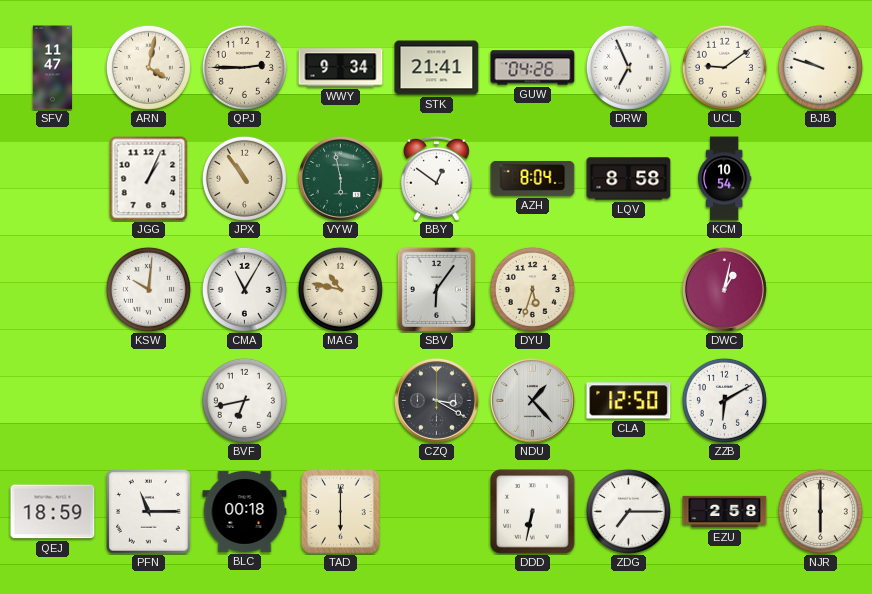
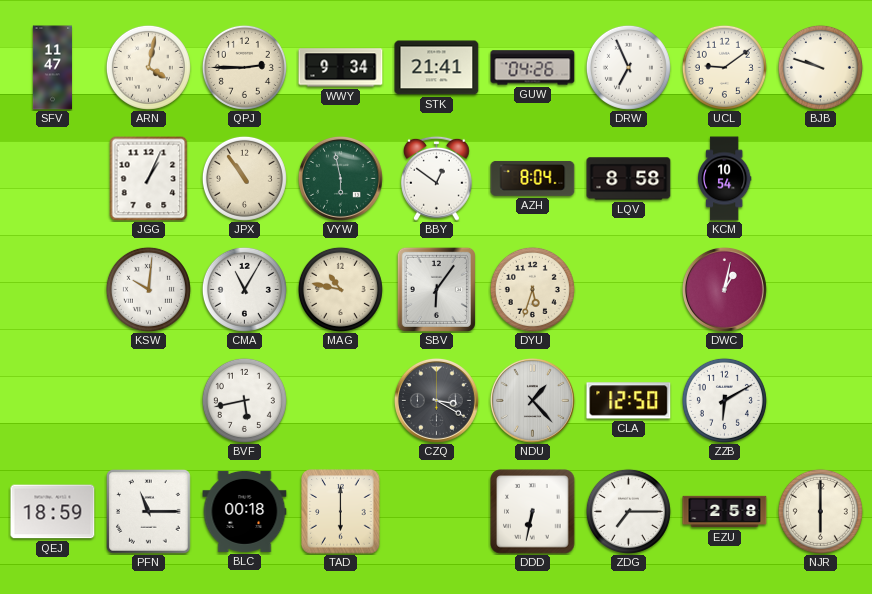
BVF: 6:43 -> 5:43
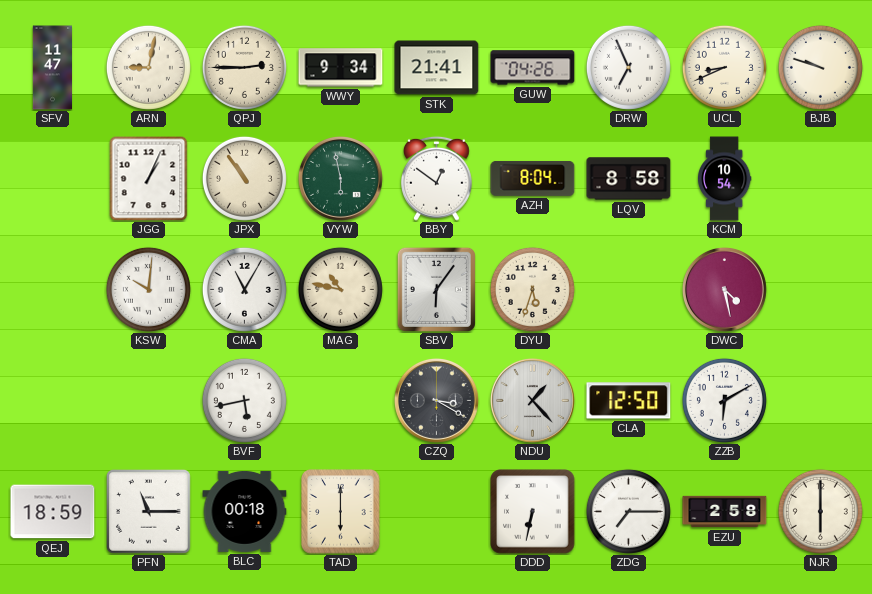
ARN: 4:02 -> 9:02
UCL: 9:09 -> 8:41
DWC: 1:02 -> 4:28
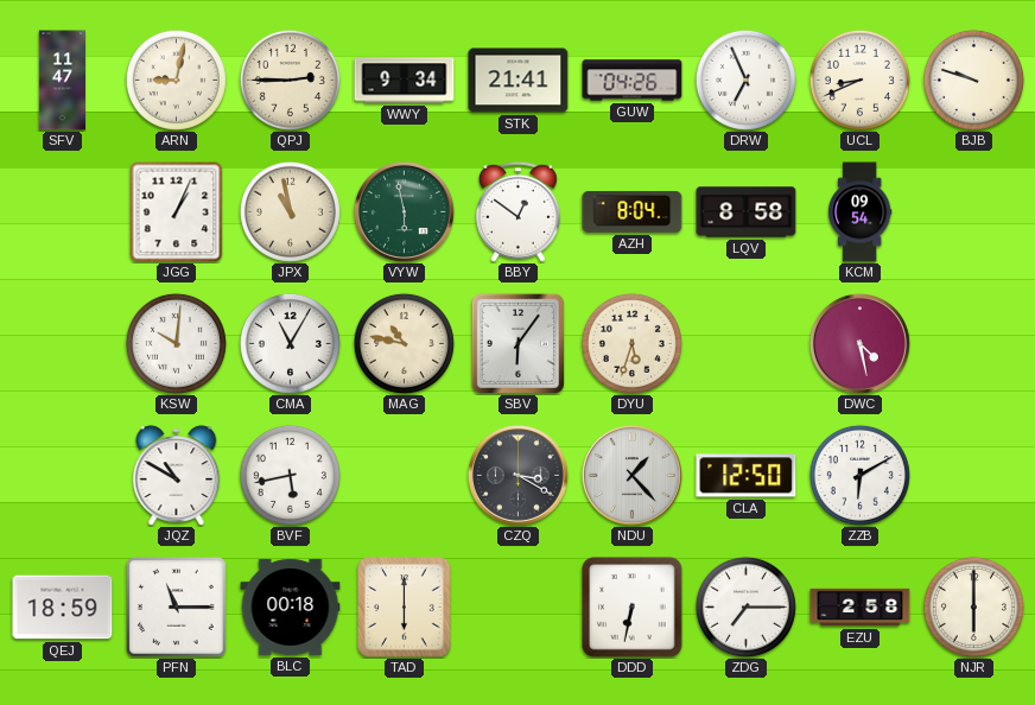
JPX: 10:54 -> 10:58
KCM: 10:54 -> 09:54
JQZ: none -> 10:50
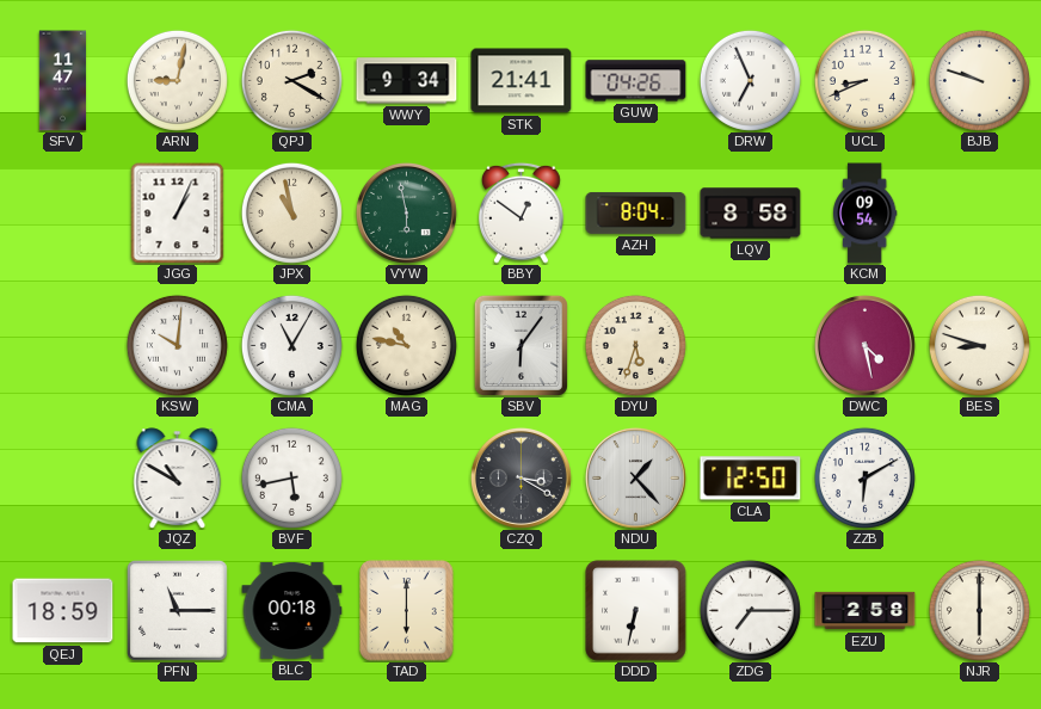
QPJ: 2:45 -> 2:20
BES: none -> 8:48
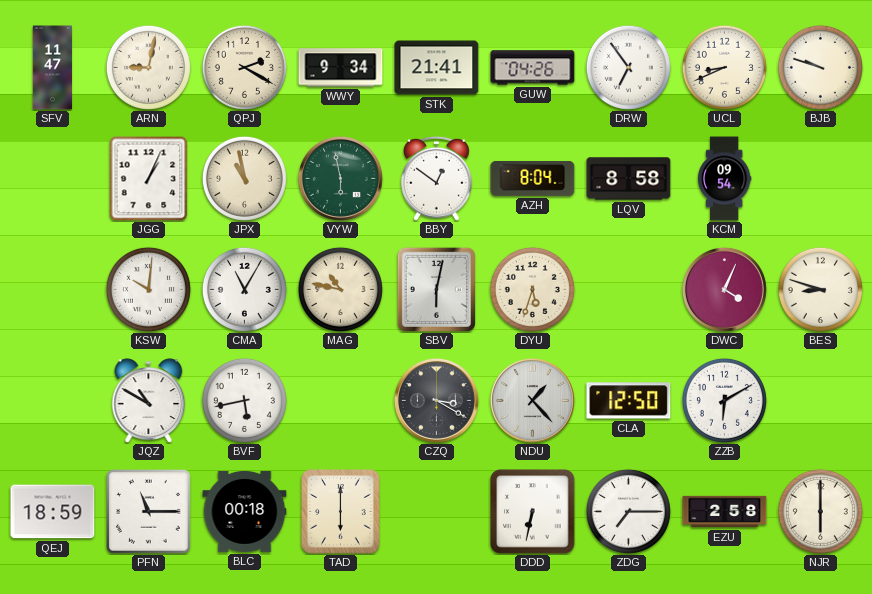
DRW: 6:56 -> 6:54
SBV: 6:06 -> 6:02
DWC: 4:28 -> 4:04
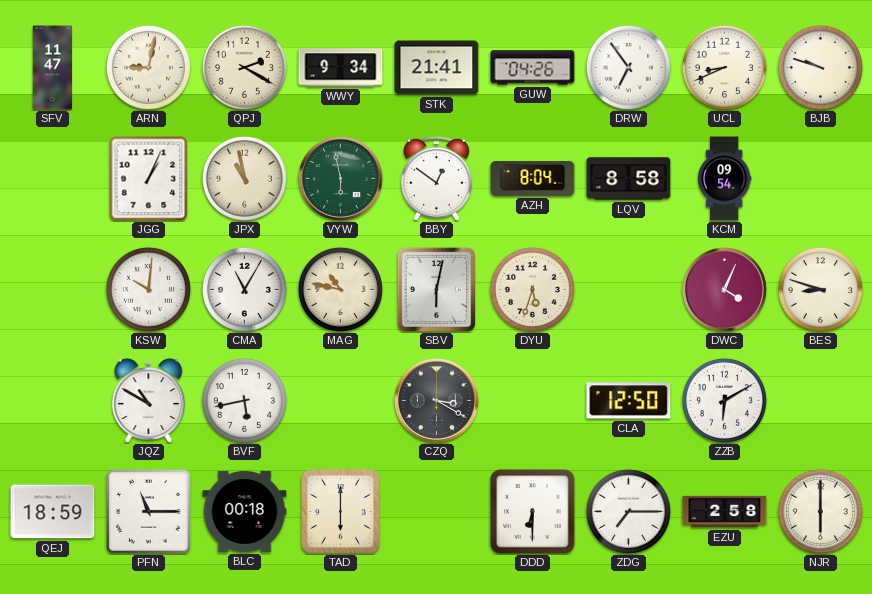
NDU: 1:23 -> none
DDD: 6:32 -> 6:30
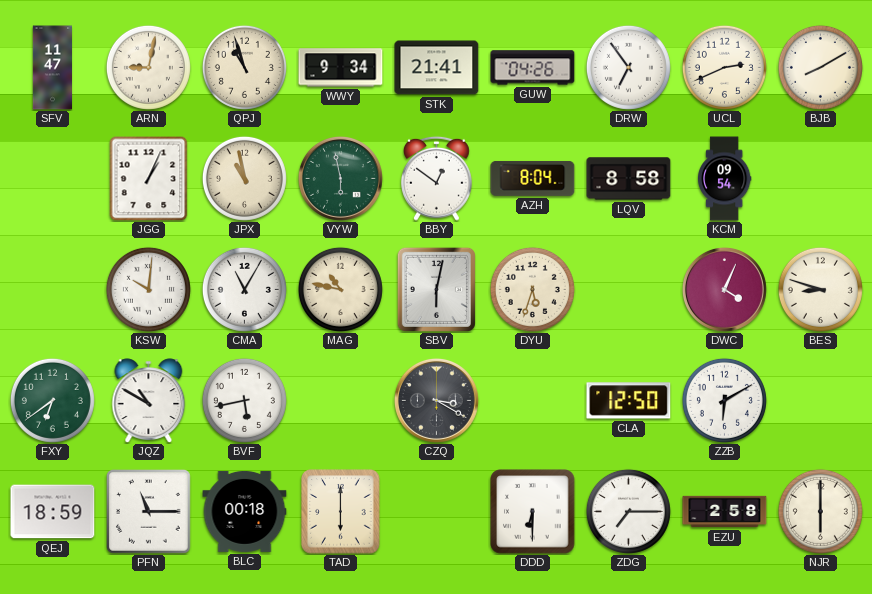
QPJ: 2:20 -> 10:57
UCL: 8:41 -> 2:41
BJB: 9:48 -> 8:10
FXY: none -> 6:39
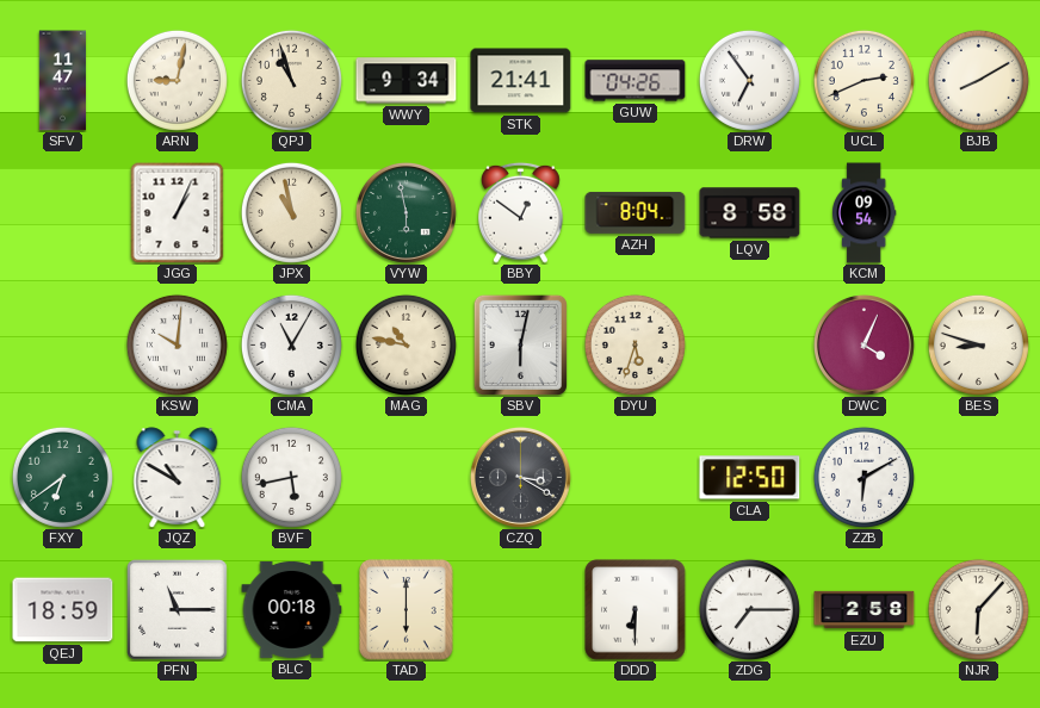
NJR: 6:00 -> 6:07
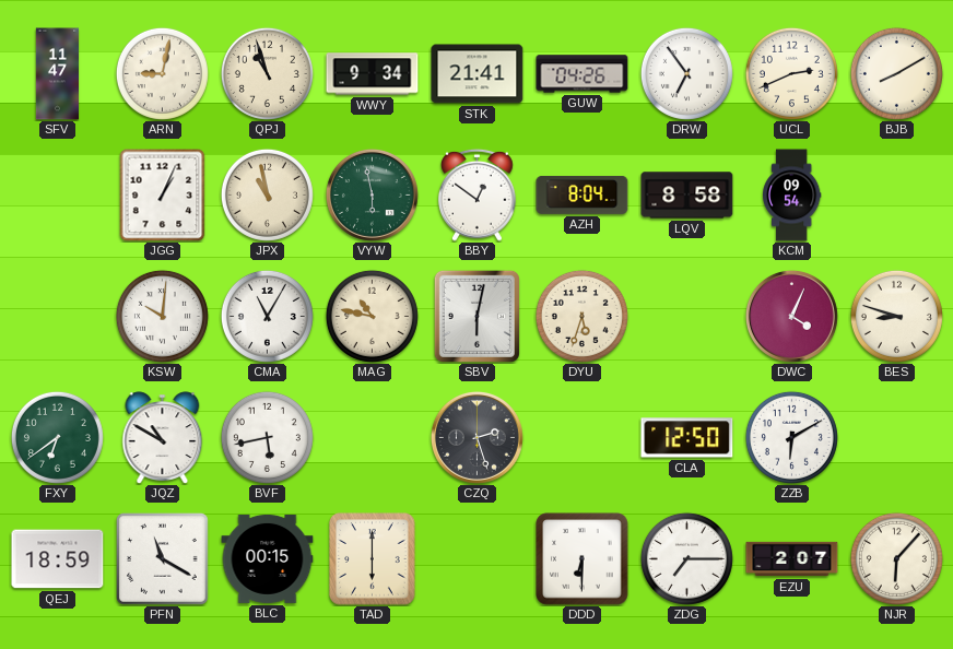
CZQ: 3:20 -> 2:27
PFN: 11:15 -> 11:20
BLC: 00:18 -> 00:15
EZU: 2:58 -> 2:07
